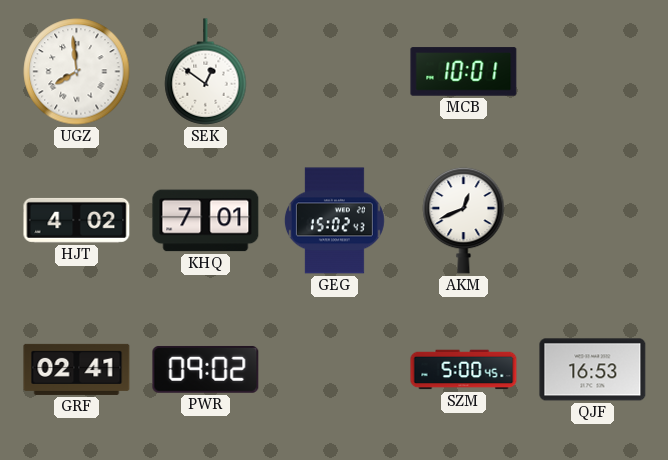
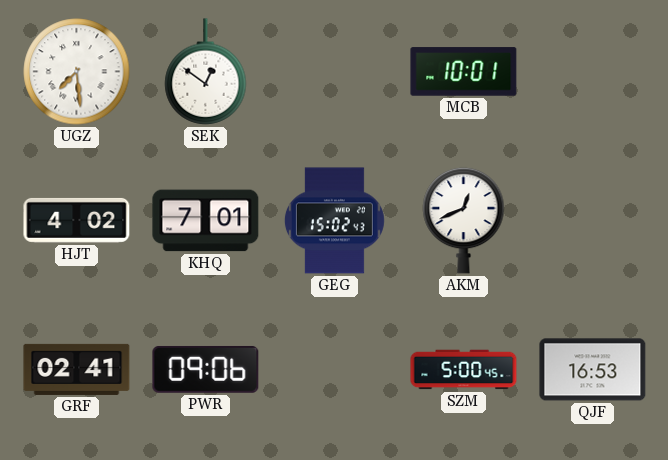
UGZ: 7:59 -> 7:29
PWR: 09:02 -> 09:06
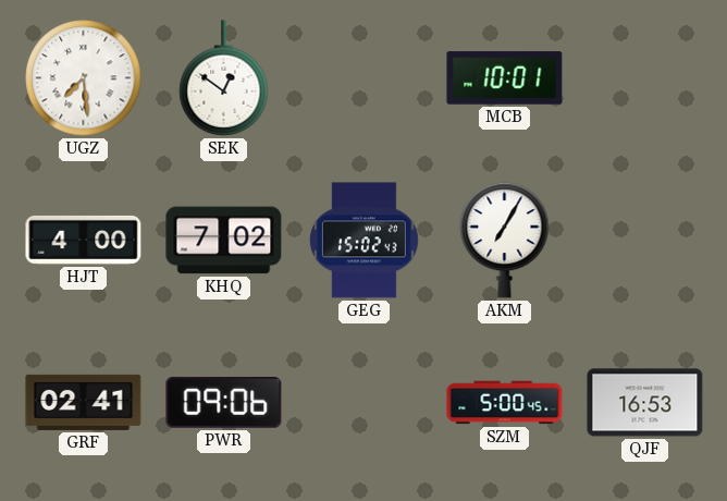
HJT: 4:02 -> 4:00
KHQ: 7:01 -> 7:02
AKM: 12:41 -> 7:05
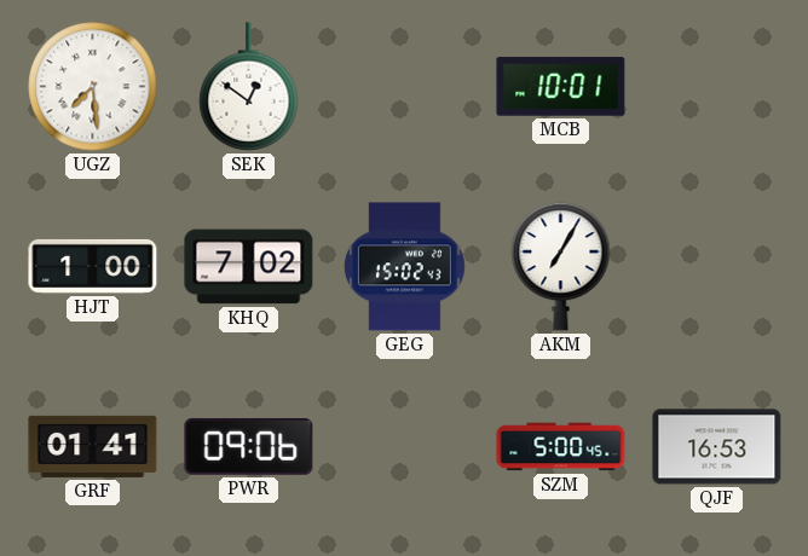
HJT: 4:00 -> 1:00
GRF: 02:41 -> 01:41
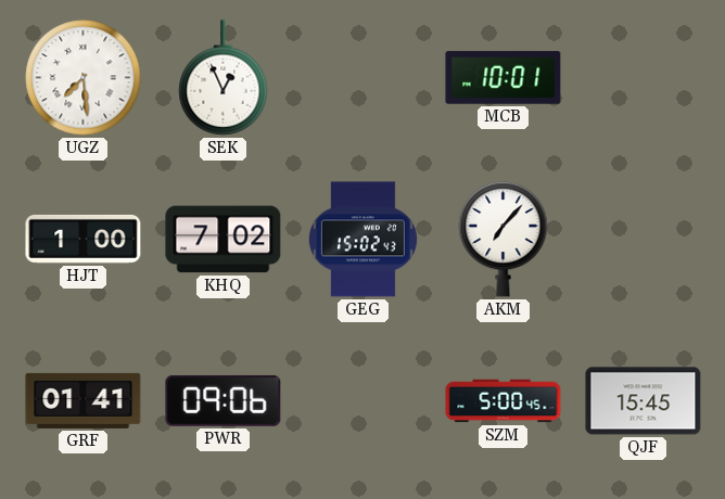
SEK: 12:51 -> 12:56
AKM: 7:05 -> 7:07
QJF: 16:53 -> 15:45
